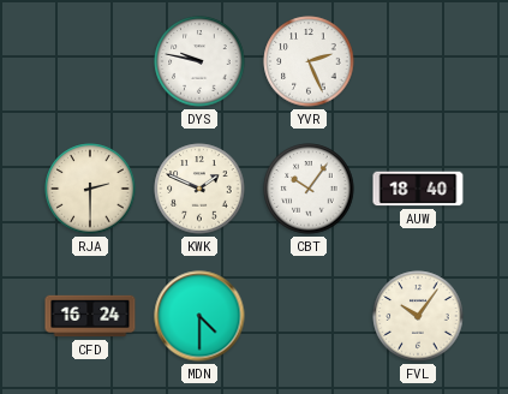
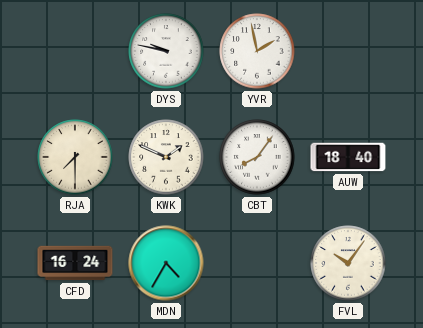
YVR: 2:26 -> 1:58
RJA: 2:30 -> 7:30
CBT: 10:06 -> 8:06
MDN: 4:30 -> 4:35
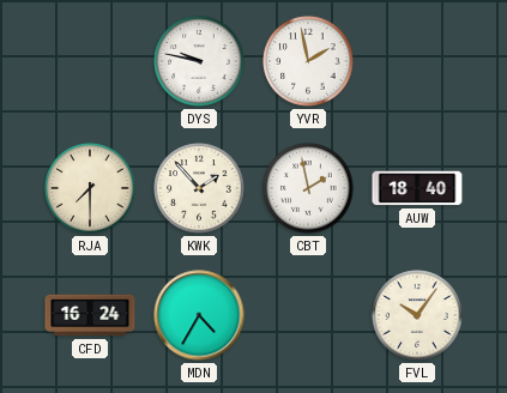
KWK: 1:49 -> 1:53
CBT: 8:06 -> 1:58
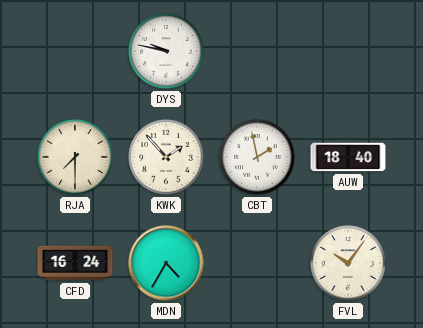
YVR: 1:58 -> none
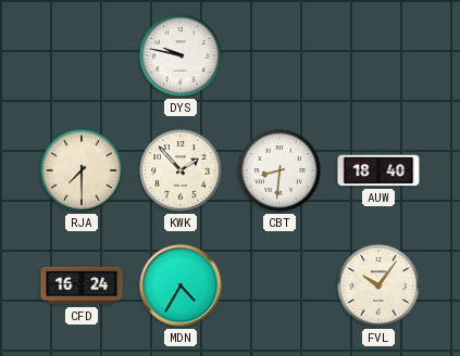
CBT: 1:58 -> 8:31
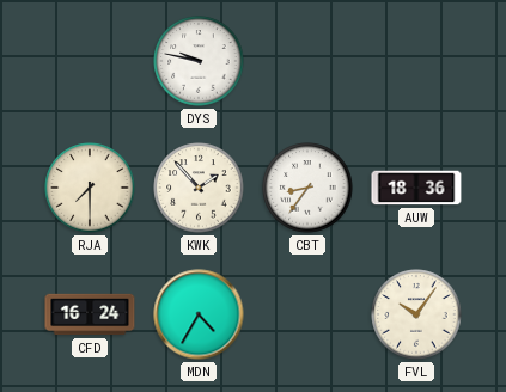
CBT: 8:31 -> 8:36
AUW: 18:40 -> 18:36
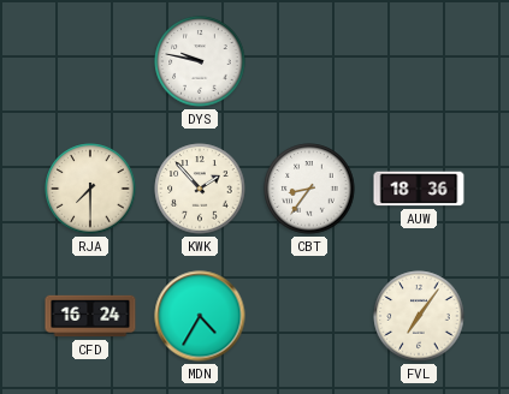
FVL: 10:06 -> 7:06
